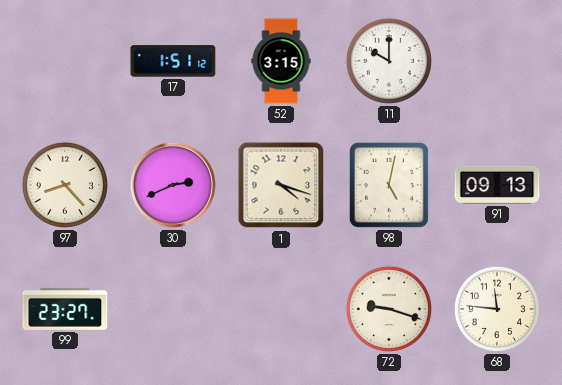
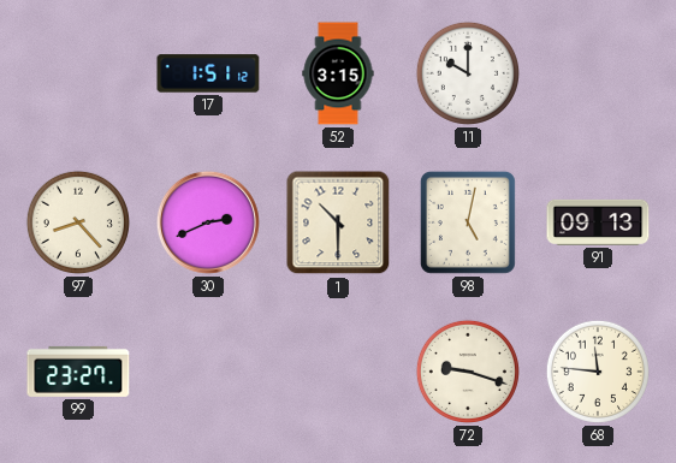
1: 4:18 -> 10:30
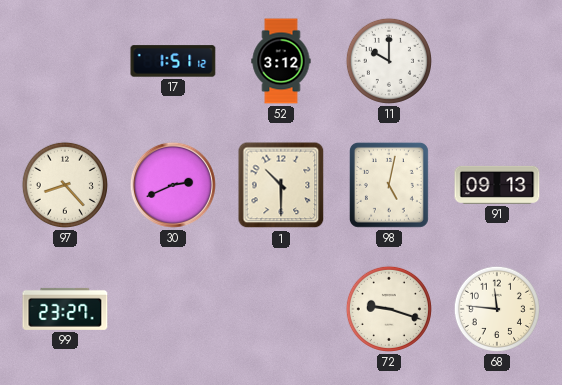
52: 3:15 -> 3:12
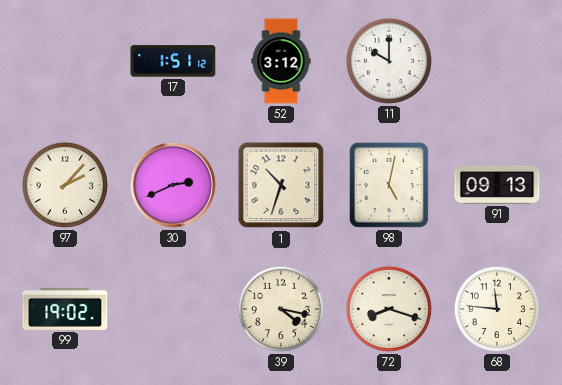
97: 8:23 -> 2:07
1: 10:30 -> 10:33
99: 23:27 -> 19:02
39: none -> 4:17
72: 9:18 -> 8:18
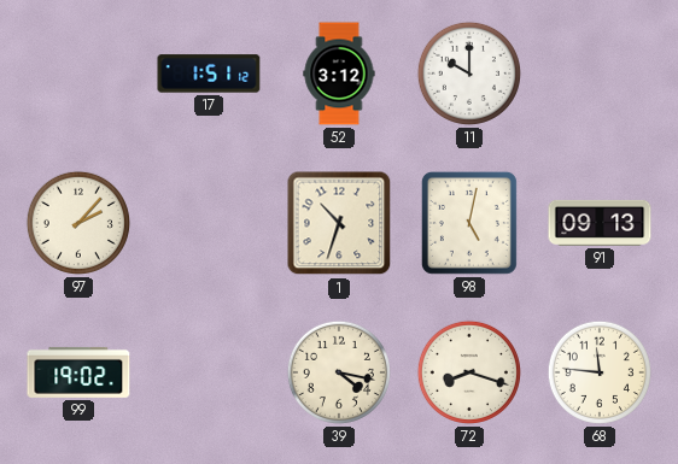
30: 2:41 -> none
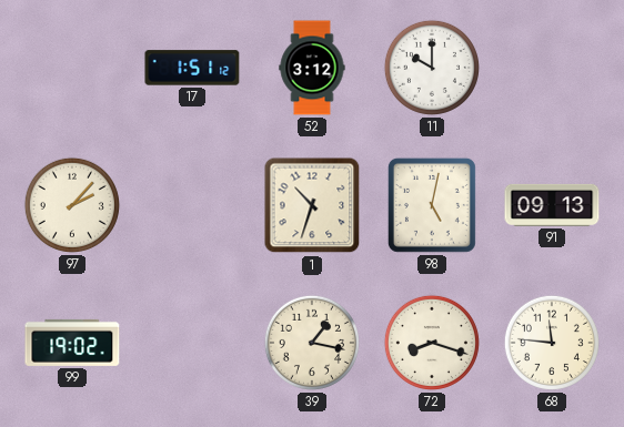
39: 4:17 -> 1:17
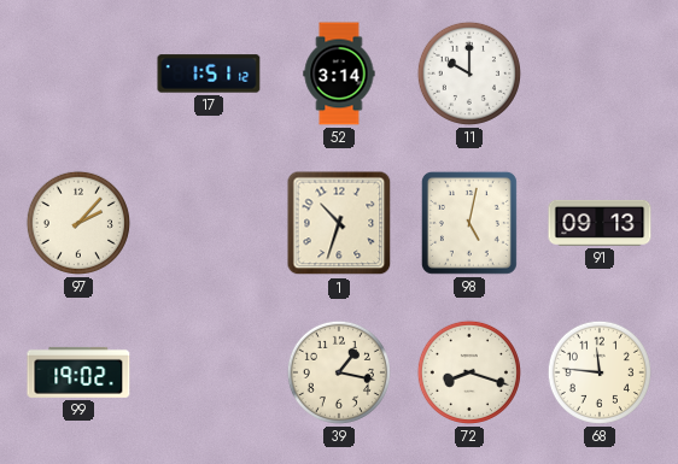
52: 3:12 -> 3:14
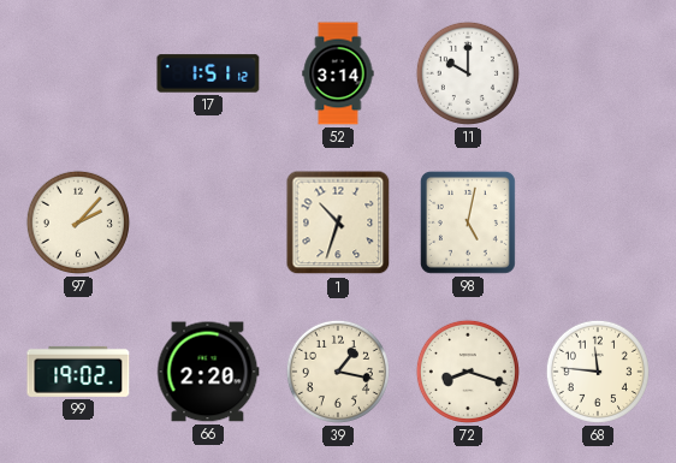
91: 09:13 -> none
66: none -> 2:20
